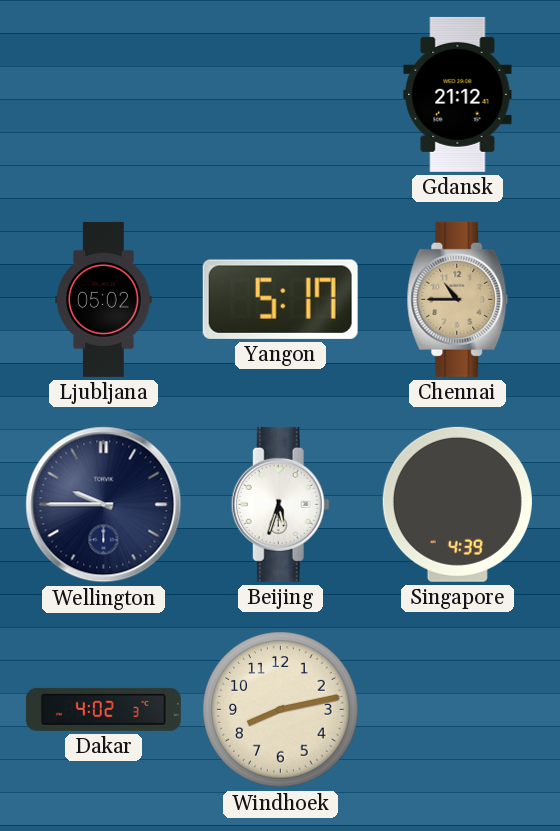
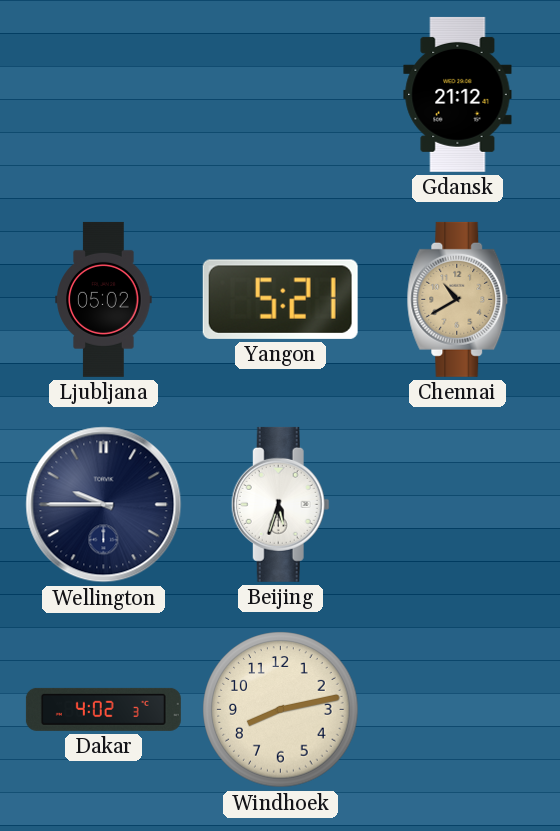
Yangon: 5:17 -> 5:21
Chennai: 10:45 -> 10:40
Singapore: 4:39 -> none
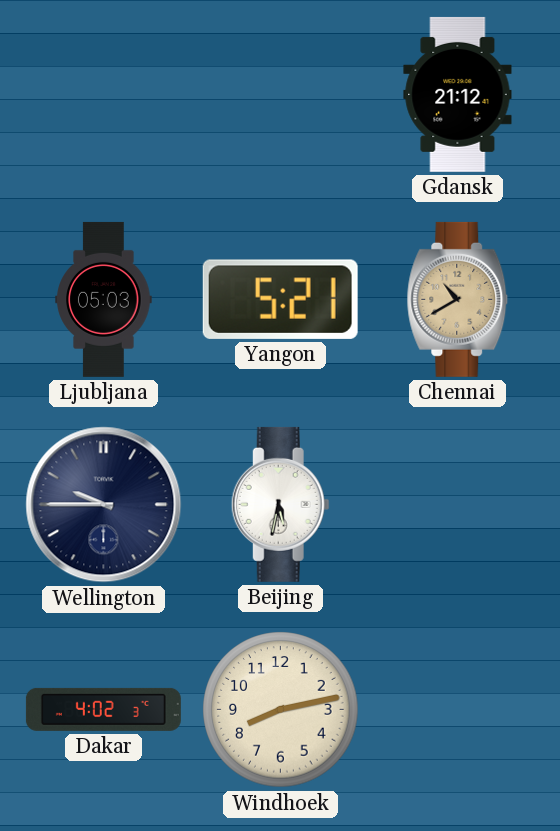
Ljubljana: 05:02 -> 05:03
Beijing: 5:33 -> 5:32
